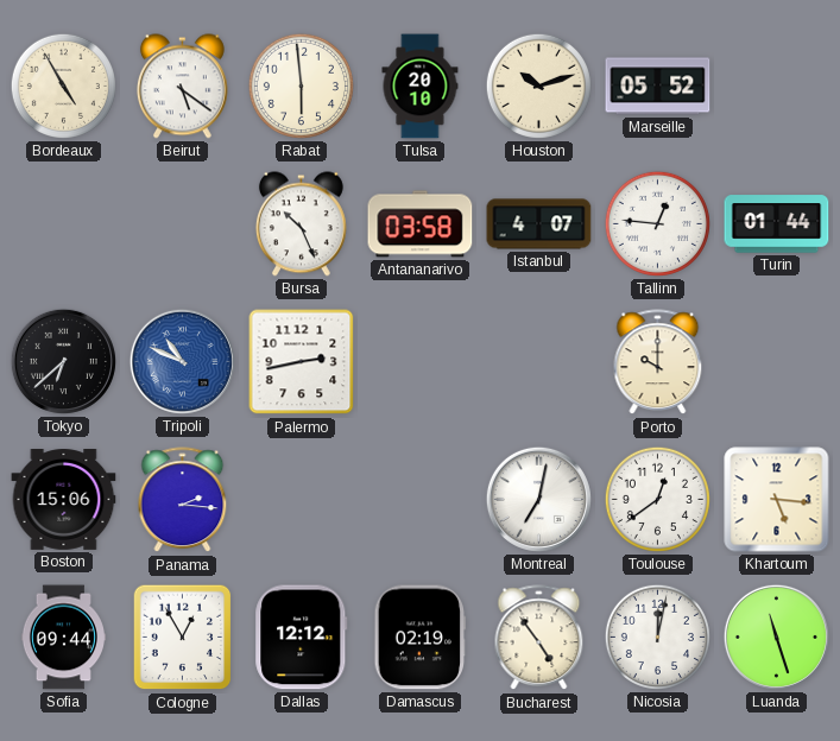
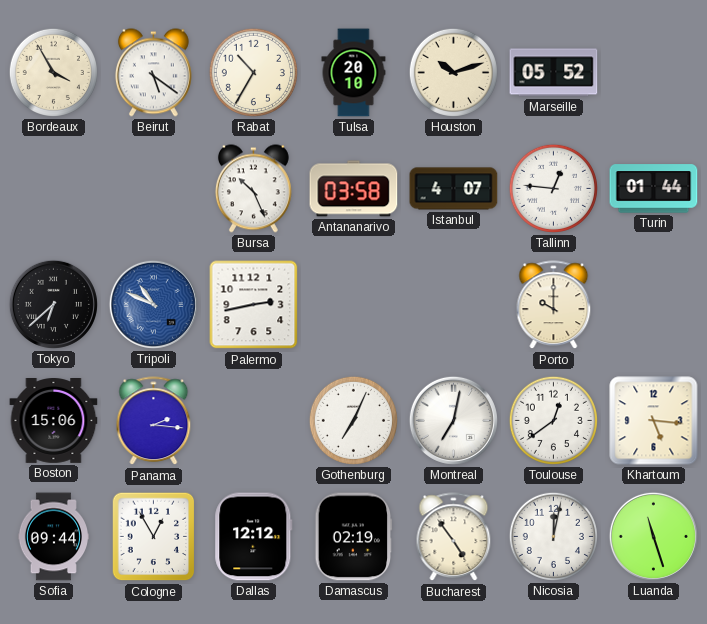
Bordeaux: 4:55 -> 3:55
Rabat: 5:59 -> 10:35
Gothenburg: none -> 7:04
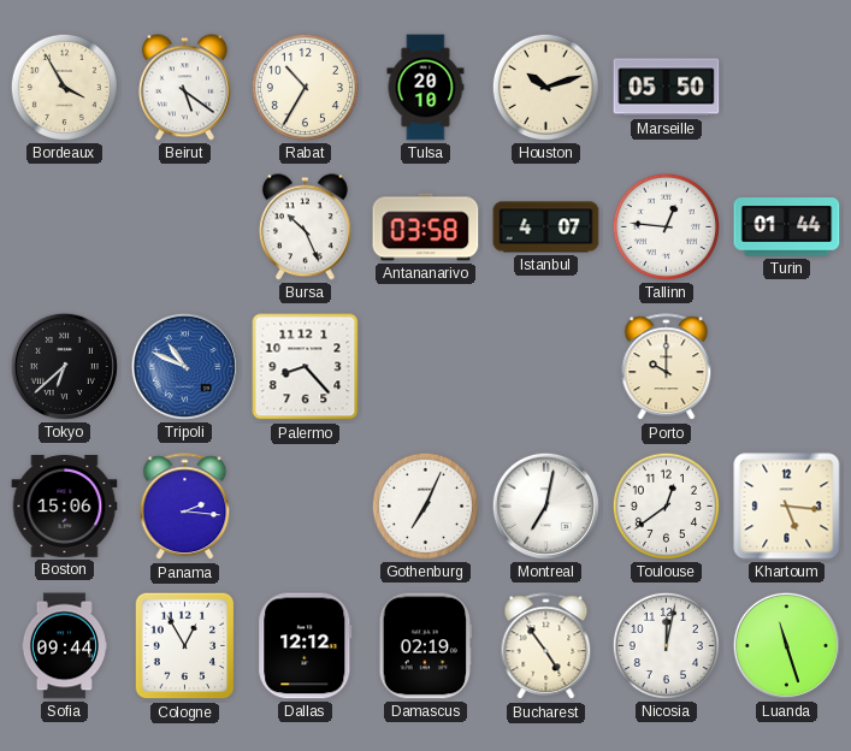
Marseille: 05:52 -> 05:50
Palermo: 2:43 -> 8:23
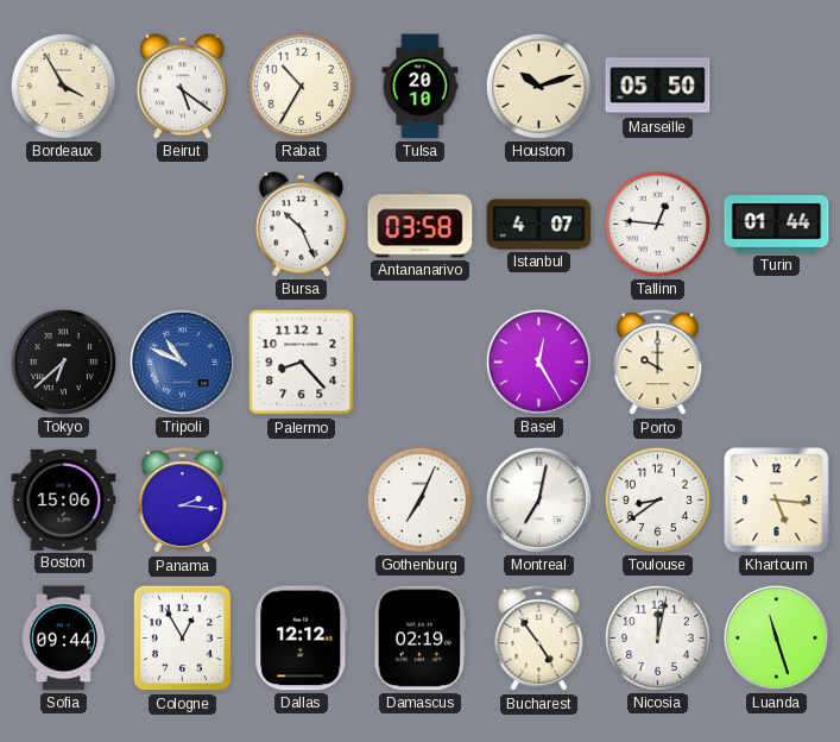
Basel: none -> 12:25
Toulouse: 12:39 -> 8:39
